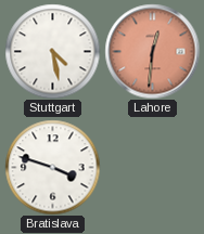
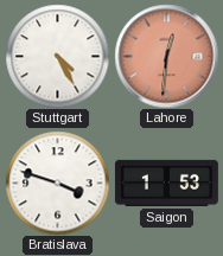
Stuttgart: 4:28 -> 4:25
Saigon: none -> 1:53
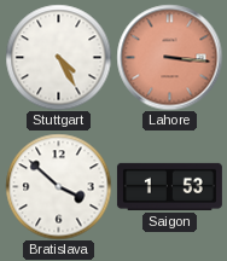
Lahore: 12:31 -> 3:16
Bratislava: 3:48 -> 3:52
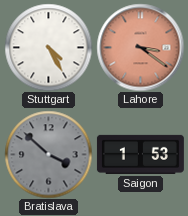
Lahore: 3:16 -> 3:21
Bratislava dial: white -> grey
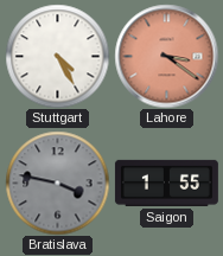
Bratislava: 3:52 -> 3:47
Saigon: 1:53 -> 1:55
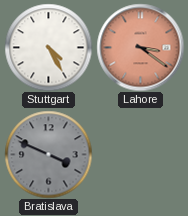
Bratislava: 3:47 -> 3:49
Saigon: 1:55 -> none
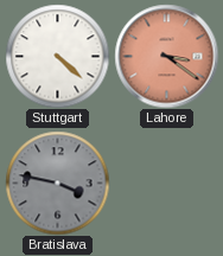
Stuttgart: 4:25 -> 4:22
Bratislava: 3:49 -> 3:47
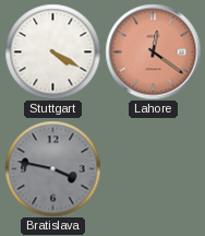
Stuttgart: 4:22 -> 4:20
Lahore: 3:21 -> 12:21
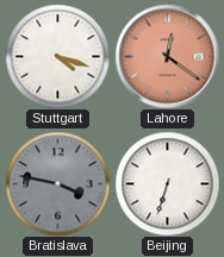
Stuttgart: 4:20 -> 4:18
Beijing: none -> 6:33
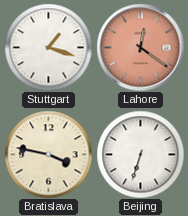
Stuttgart: 4:18 -> 1:18
Bratislava dial: grey -> cream
